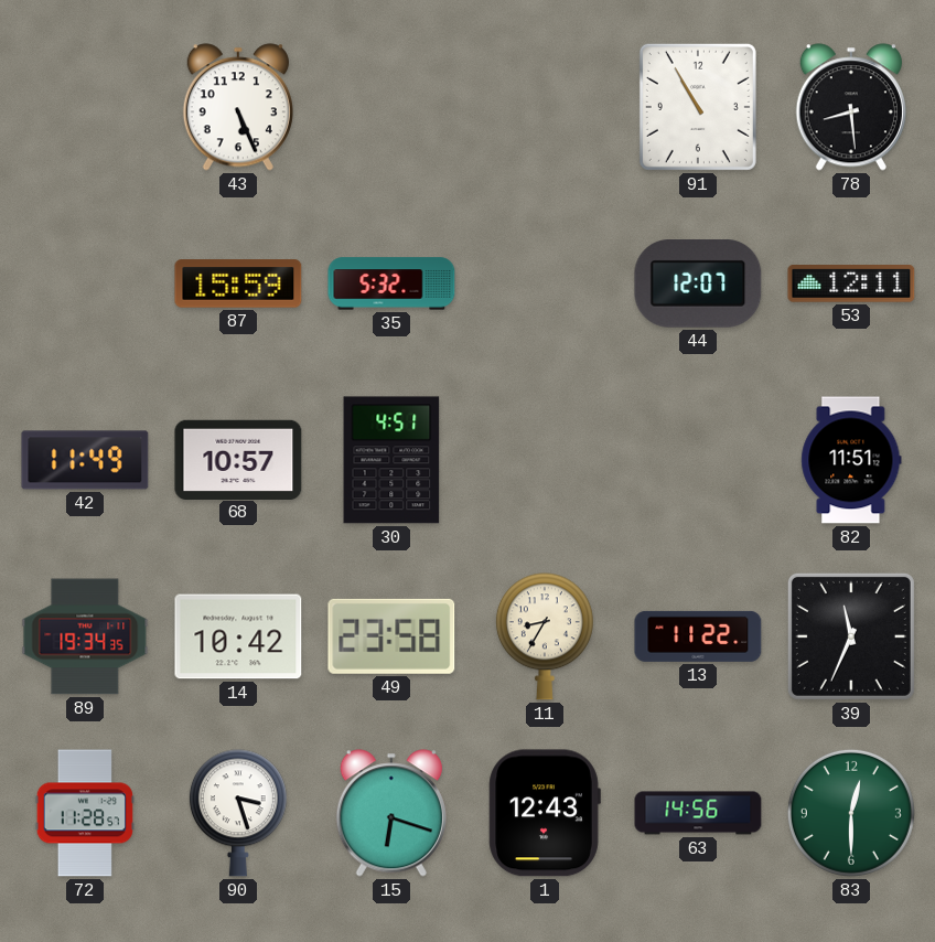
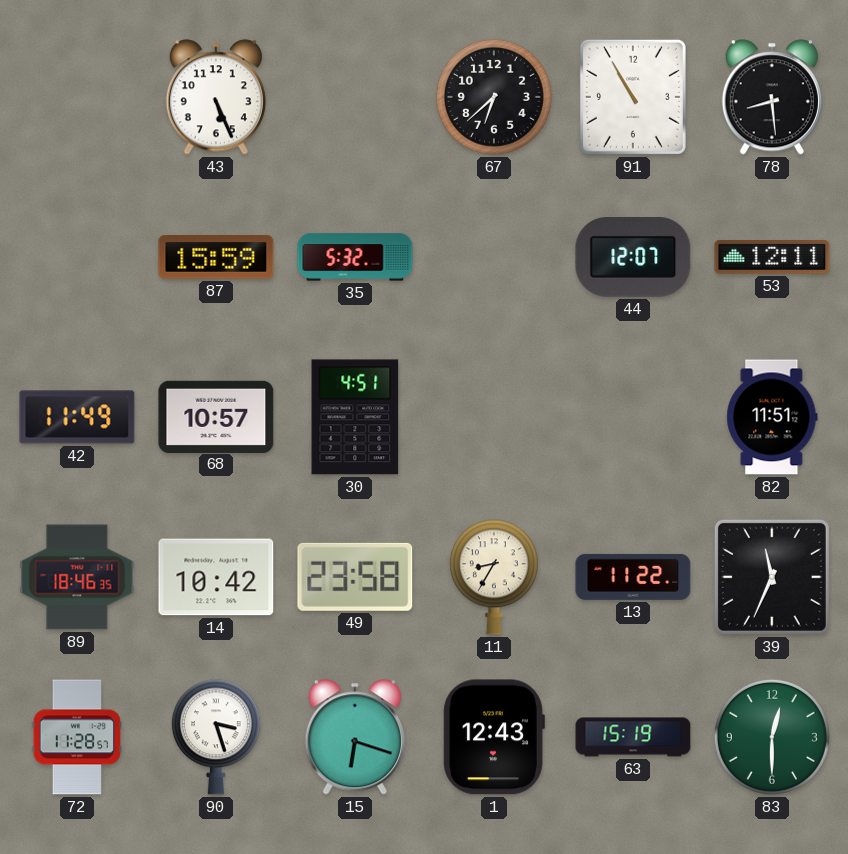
67: none -> 6:38
89: 19:34 -> 18:46
63: 14:56 -> 15:19
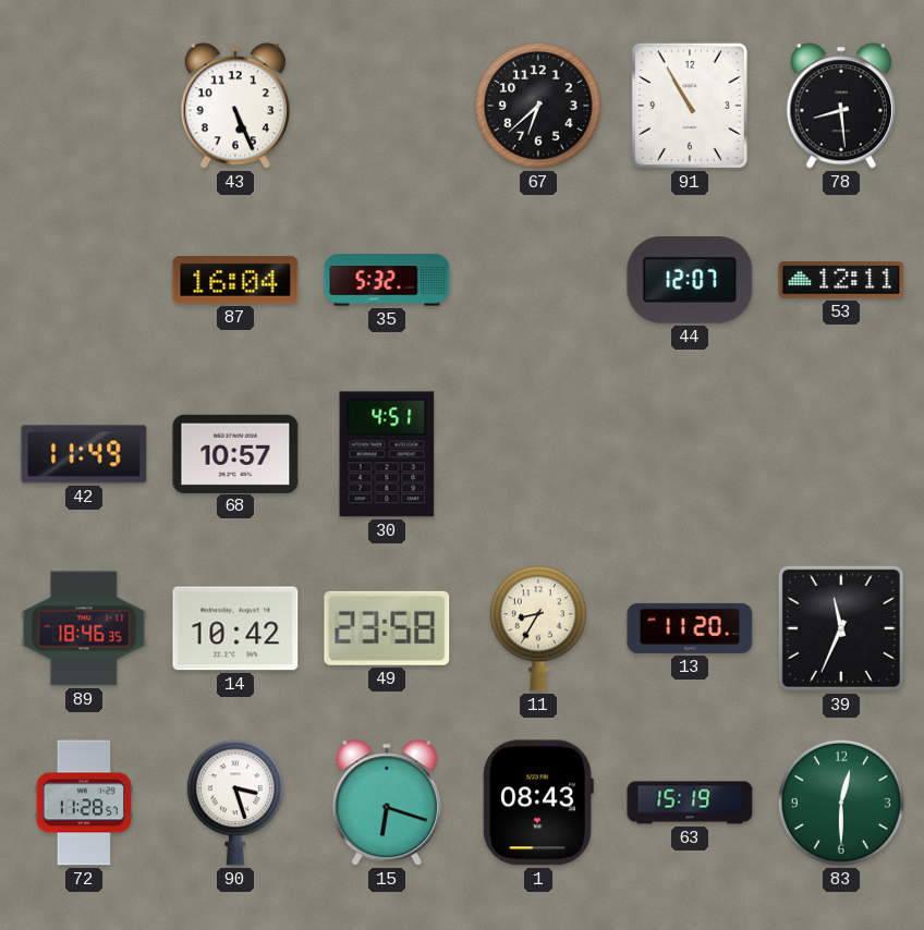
87: 15:59 -> 16:04
82: 11:51 -> none
13: 11:22 -> 11:20
1: 12:43 -> 08:43
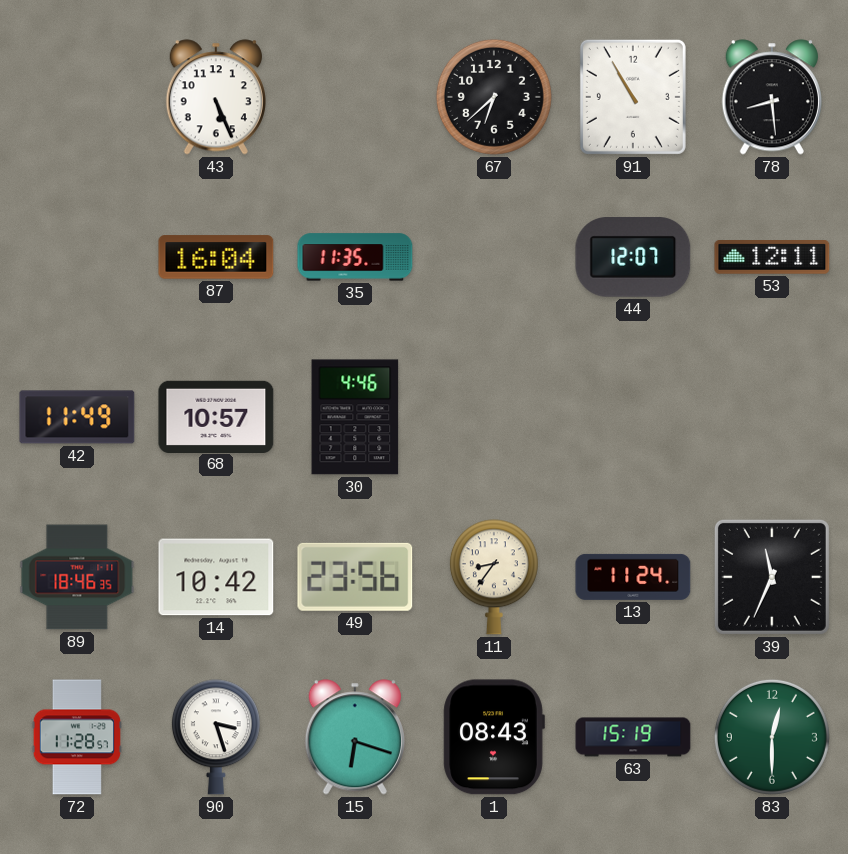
35: 5:32 -> 11:35
30: 4:51 -> 4:46
49: 23:58 -> 23:56
11: 8:35 -> 8:36
13: 11:20 -> 11:24
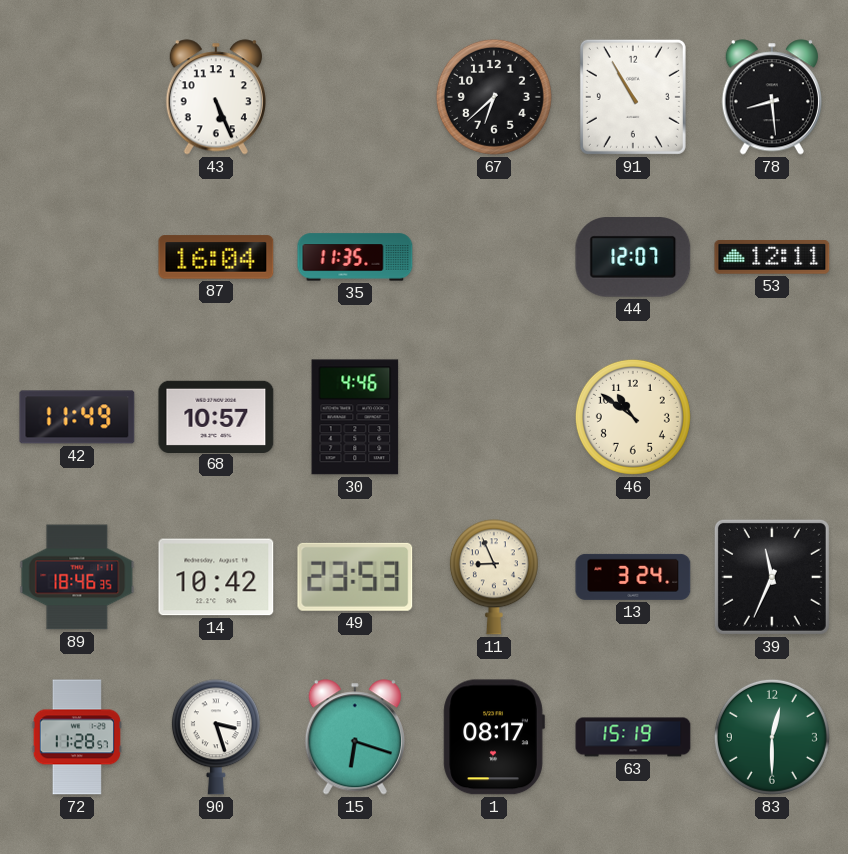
46: none -> 10:51
49: 23:56 -> 23:53
11: 8:36 -> 8:56
13: 11:24 -> 3:24
1: 08:43 -> 08:17
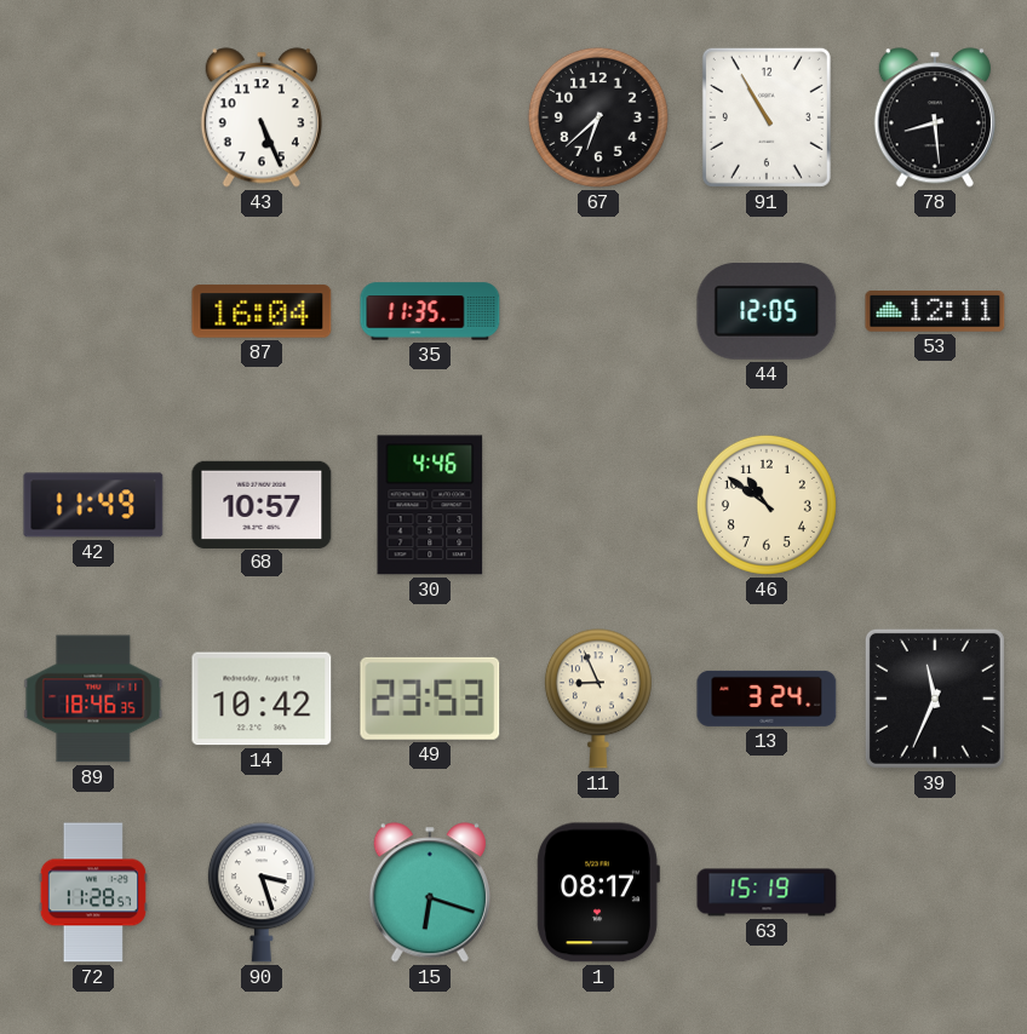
44: 12:07 -> 12:05
83: 12:30 -> none
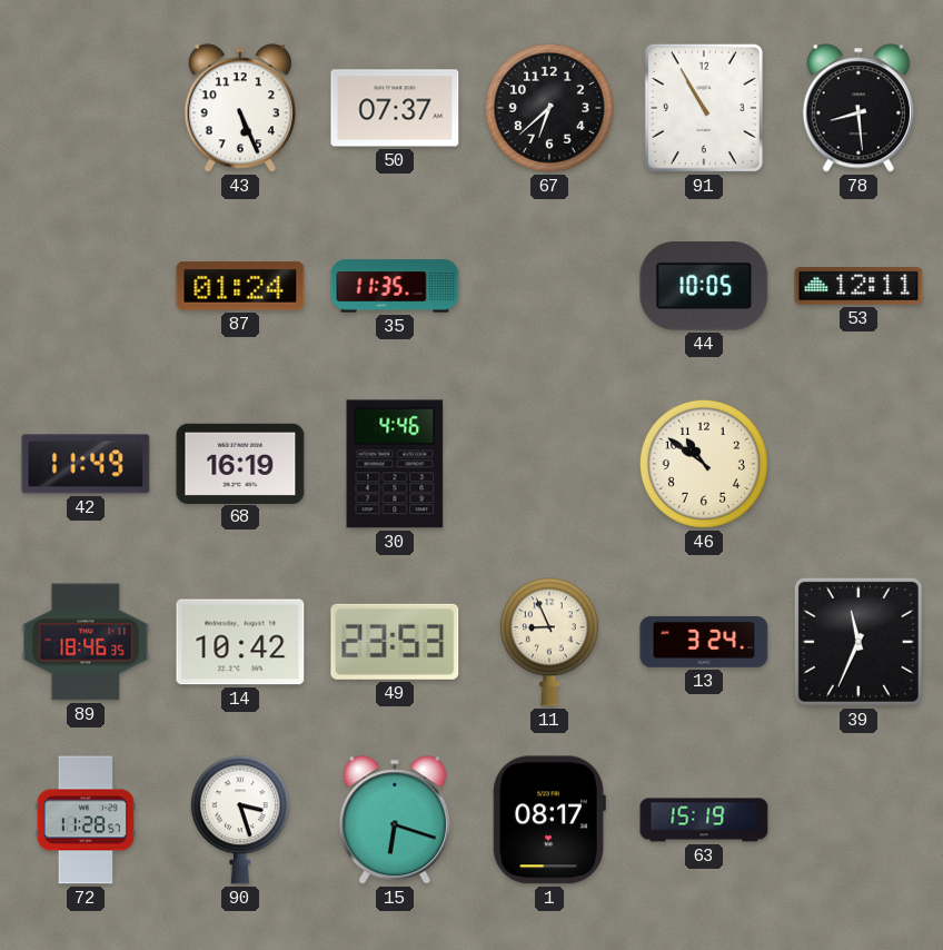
50: none -> 07:37
87: 16:04 -> 01:24
44: 12:05 -> 10:05
68: 10:57 -> 16:19
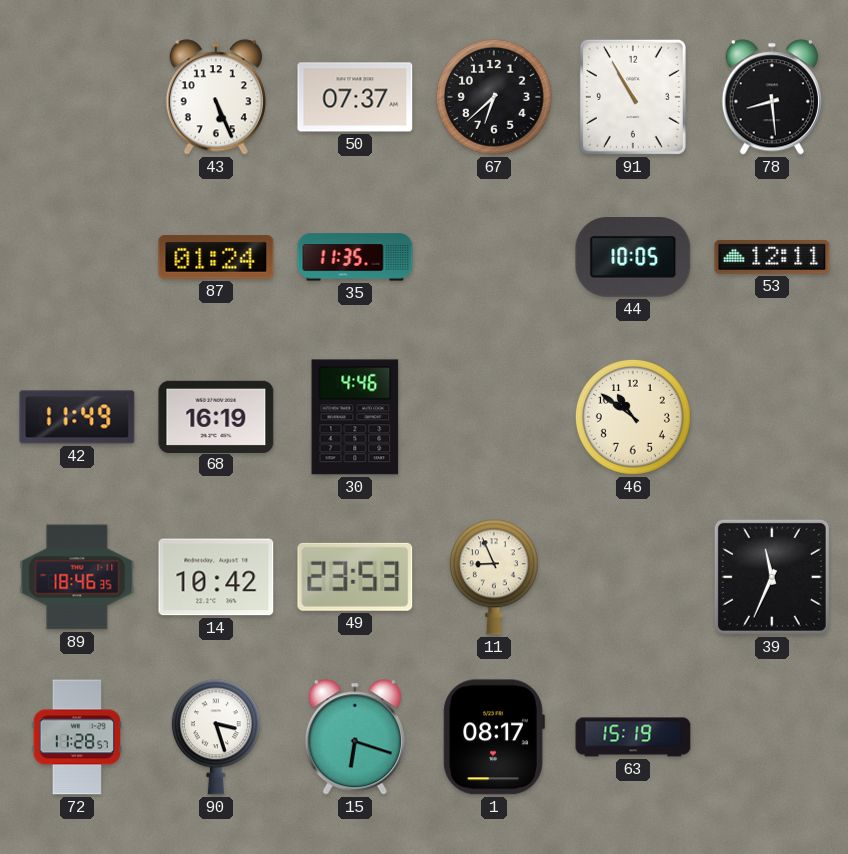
13: 3:24 -> none
